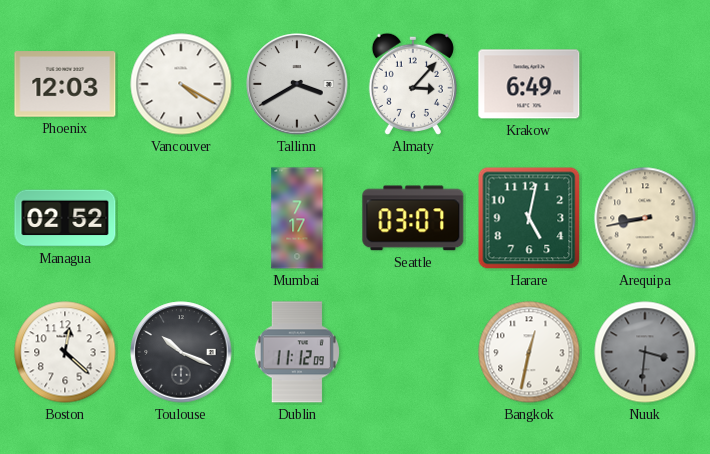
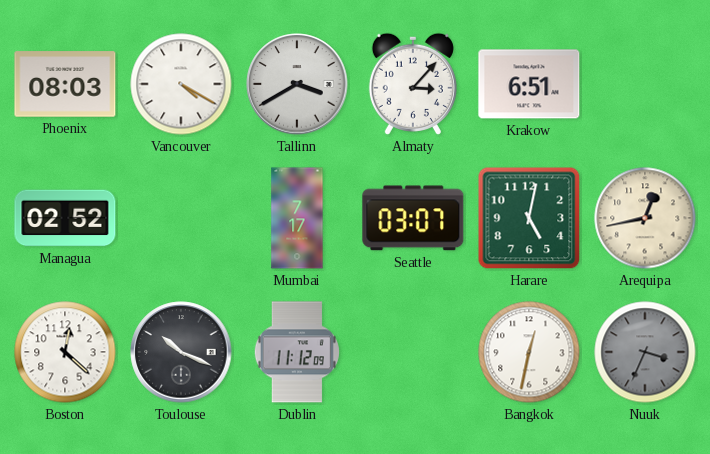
Phoenix: 12:03 -> 08:03
Krakow: 6:49 -> 6:51
Arequipa: 8:43 -> 12:43
Nuuk: 3:31 -> 3:34
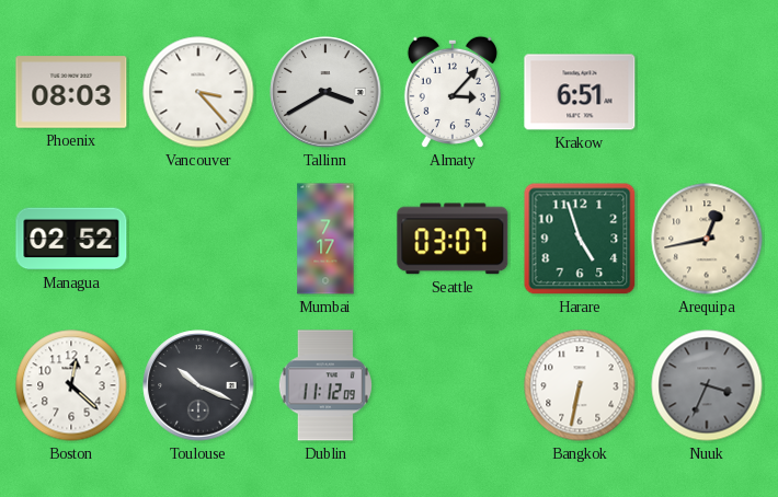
Vancouver: 4:20 -> 3:23
Harare: 5:02 -> 4:57
Bangkok: 12:32 -> 6:32
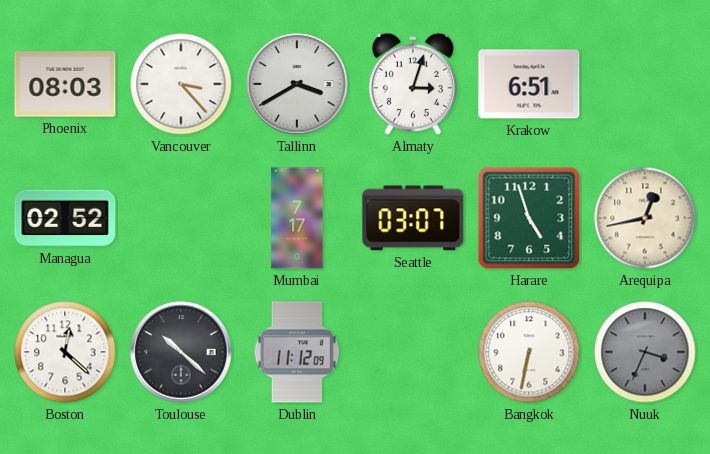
Almaty: 3:07 -> 3:03
Toulouse: 10:19 -> 10:22
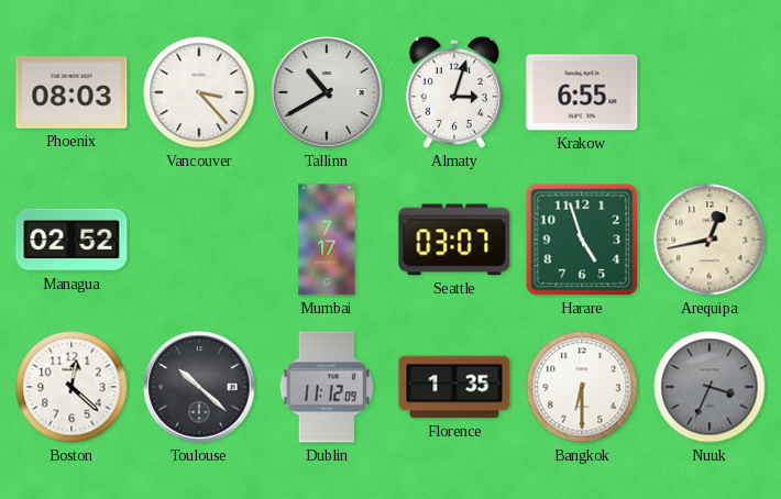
Tallinn: 3:40 -> 10:40
Krakow: 6:51 -> 6:55
Florence: none -> 1:35
Bangkok: 6:32 -> 6:30
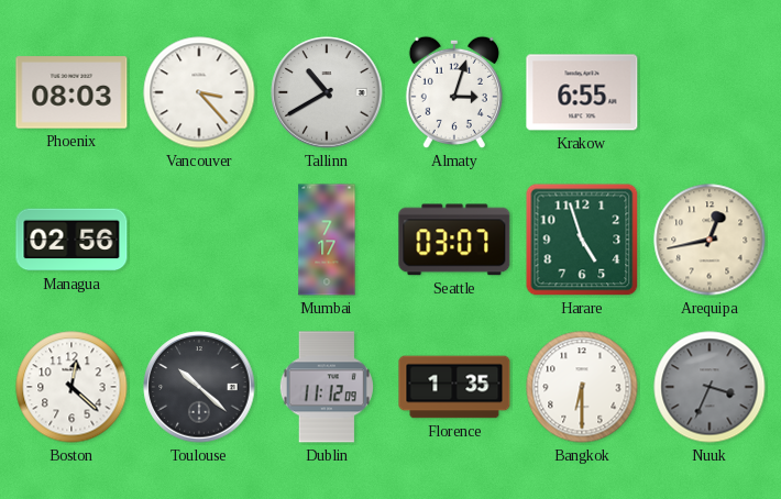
Managua: 02:52 -> 02:56
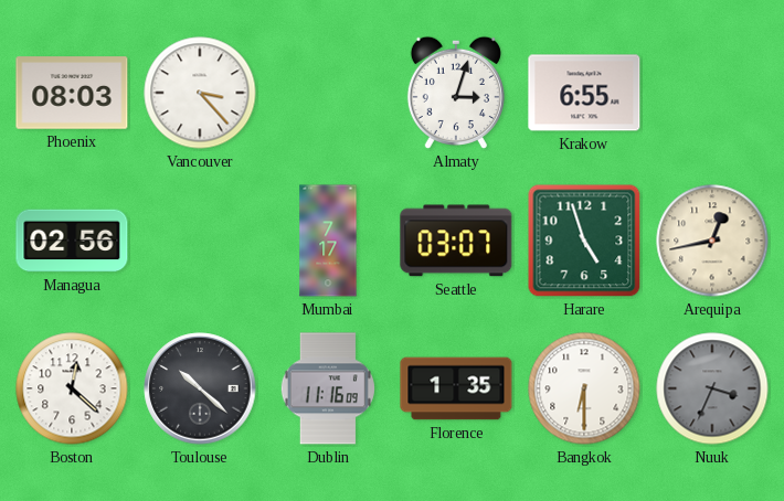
Tallinn: 10:40 -> none
Dublin: 11:12 -> 11:16
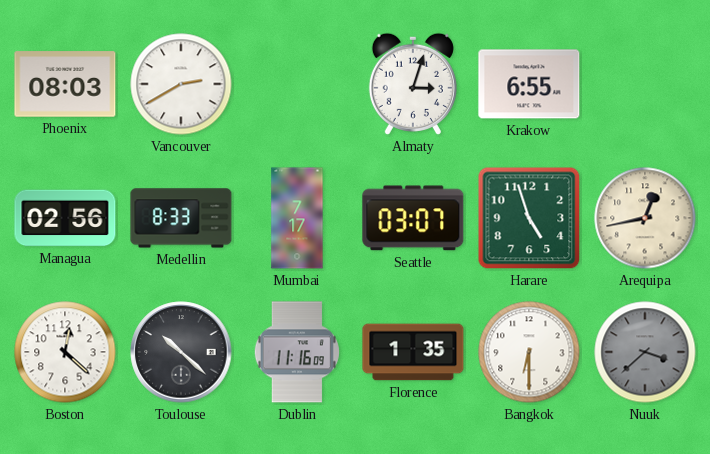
Vancouver: 3:23 -> 2:40
Medellin: none -> 8:33
Nuuk: 3:34 -> 3:38
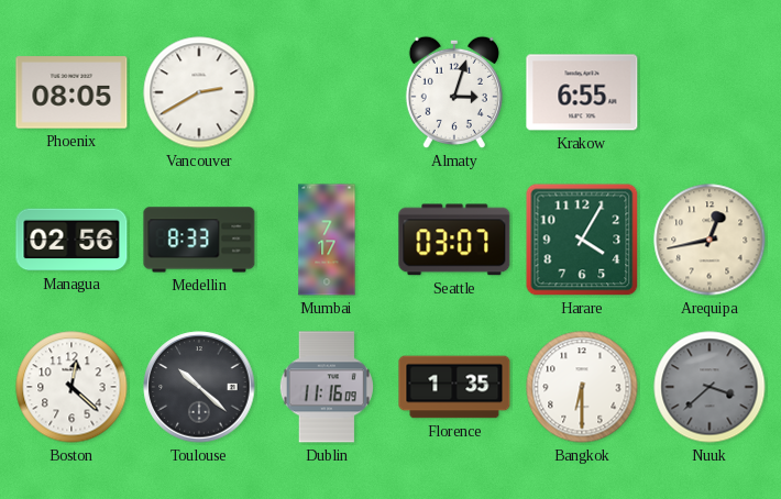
Phoenix: 08:03 -> 08:05
Harare: 4:57 -> 4:05
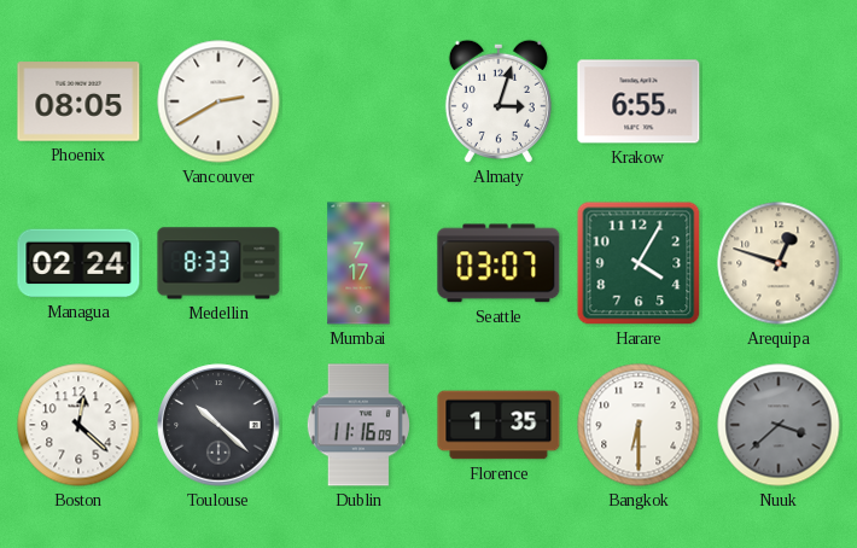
Managua: 02:56 -> 02:24
Arequipa: 12:43 -> 12:48
